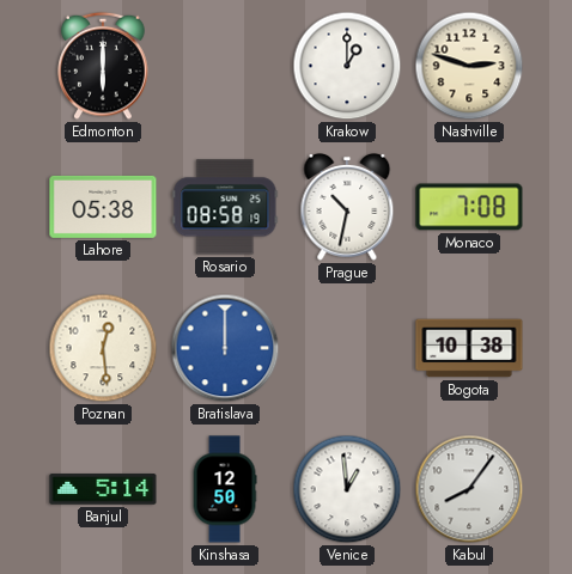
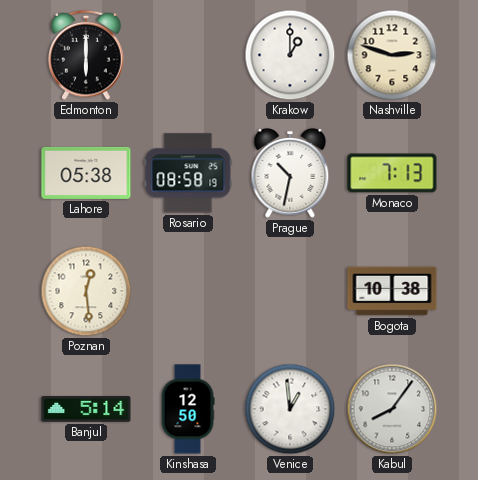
Monaco: 7:08 -> 7:13
Bratislava: 12:00 -> none
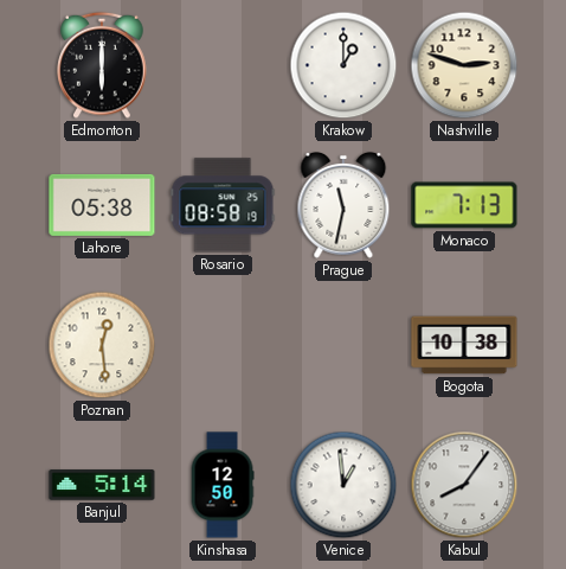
Prague: 10:32 -> 11:32
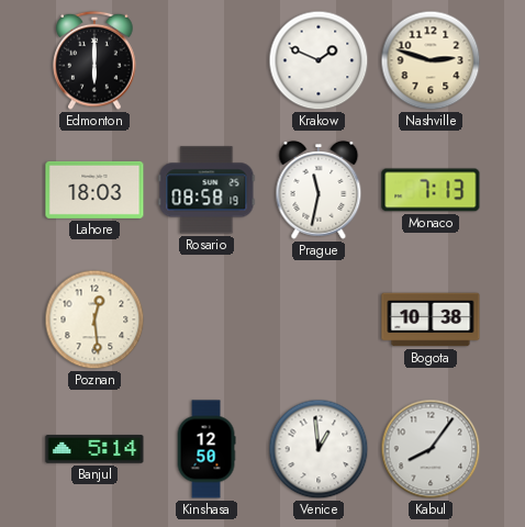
Krakow: 1:00 -> 1:49
Lahore: 05:38 -> 18:03
